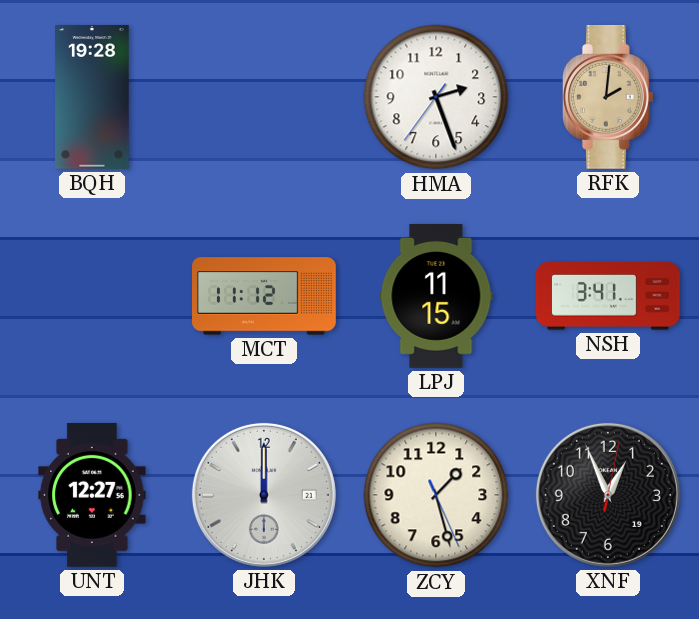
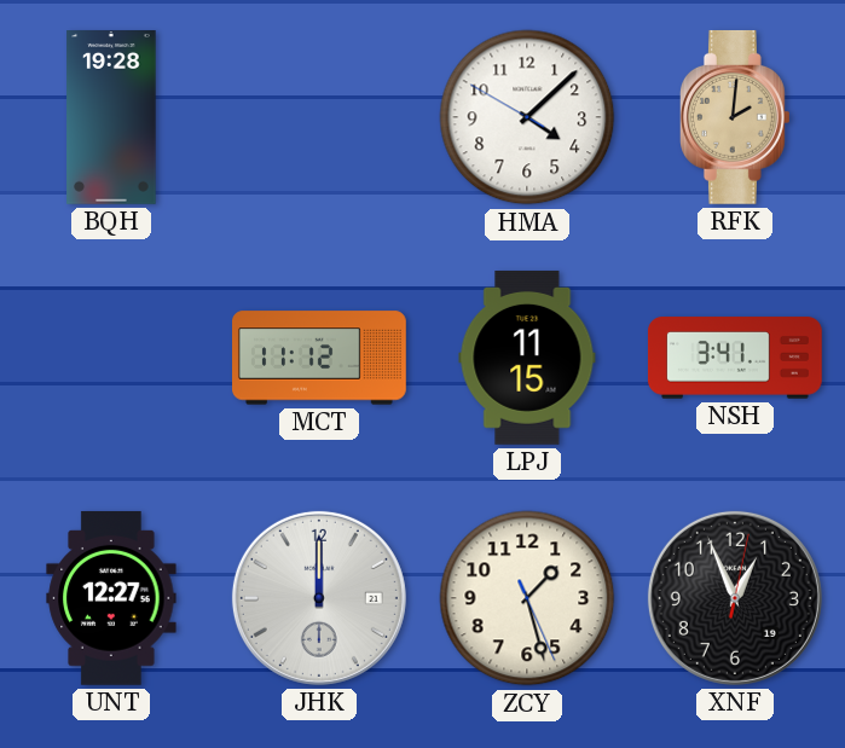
HMA: 2:26 -> 4:07
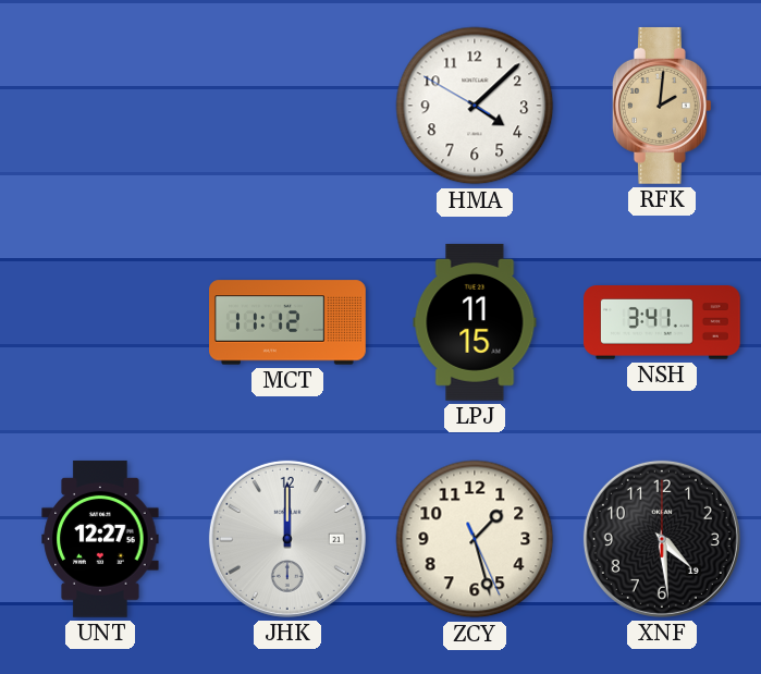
BQH: 19:28 -> none
XNF: 12:56 -> 4:29
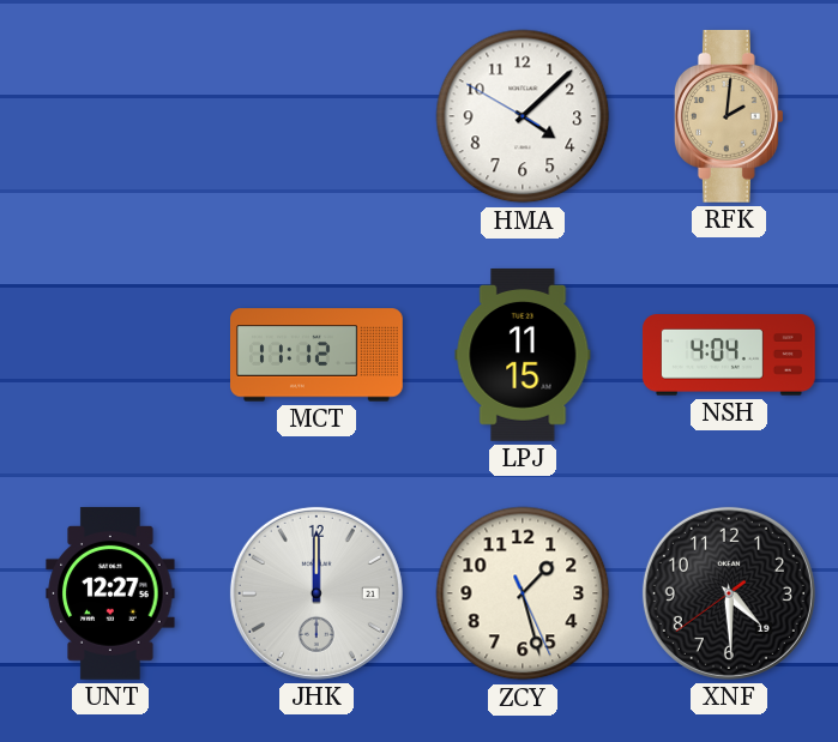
NSH: 3:41 -> 4:04
XNF: 4:29:00 -> 4:29:39
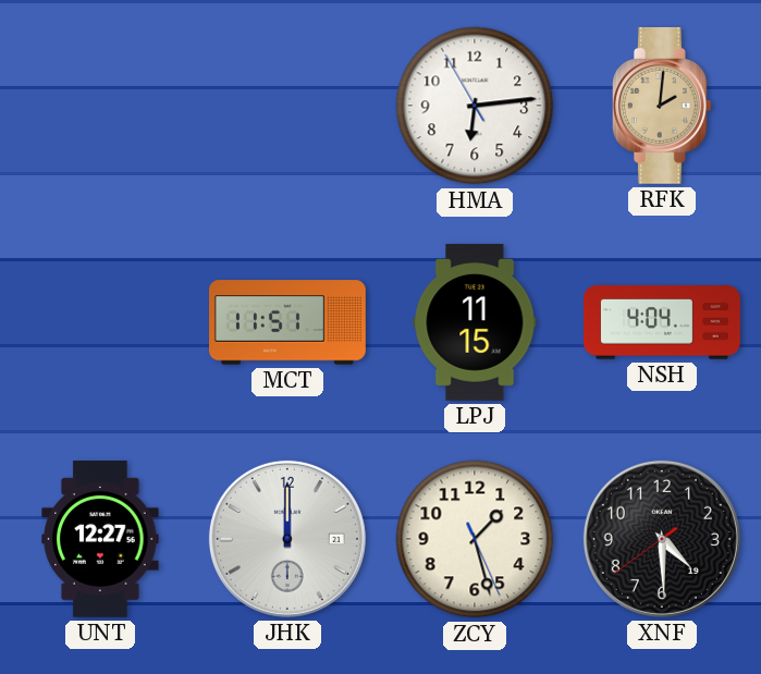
HMA: 4:07 -> 6:13
MCT: 11:12 -> 11:51
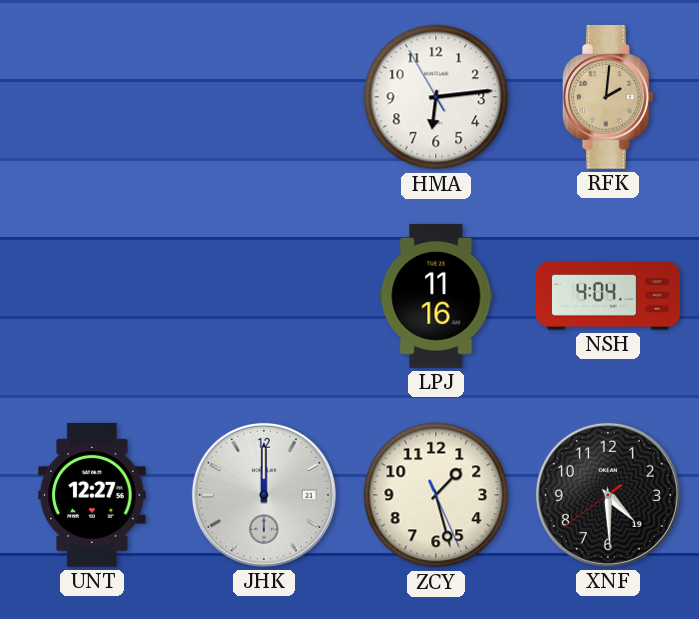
MCT: 11:51 -> none
LPJ: 11:15 -> 11:16
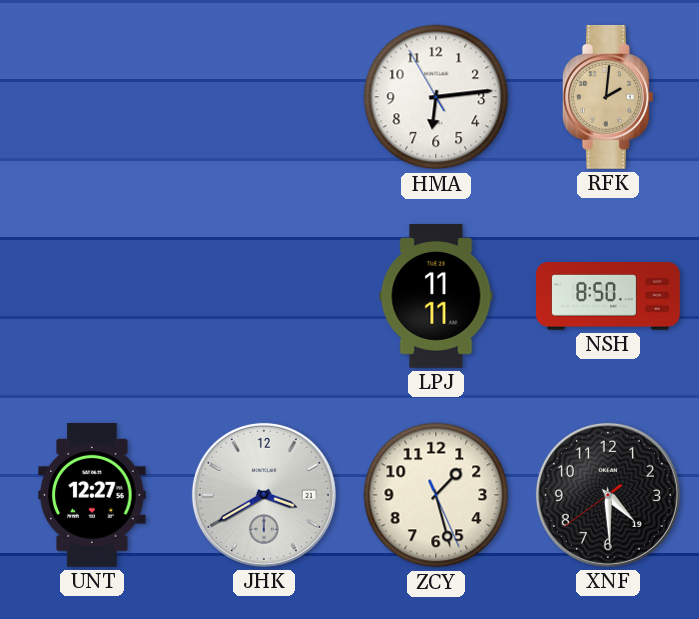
LPJ: 11:16 -> 11:11
NSH: 4:04 -> 8:50
JHK: 12:00 -> 3:40
